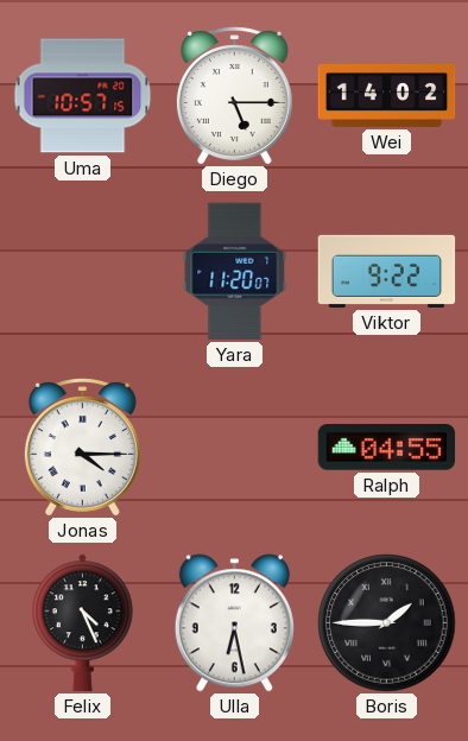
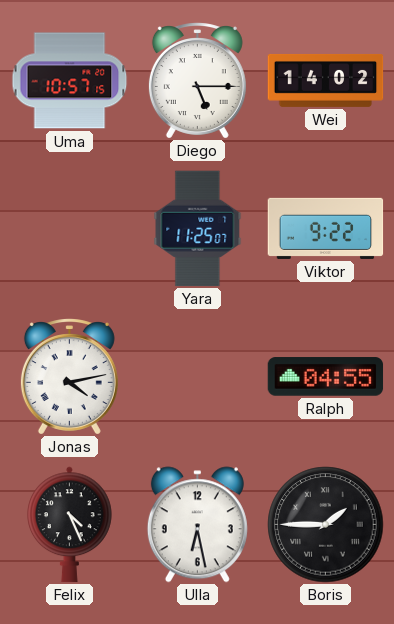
Yara: 11:20 -> 11:25
Jonas: 4:15 -> 4:13
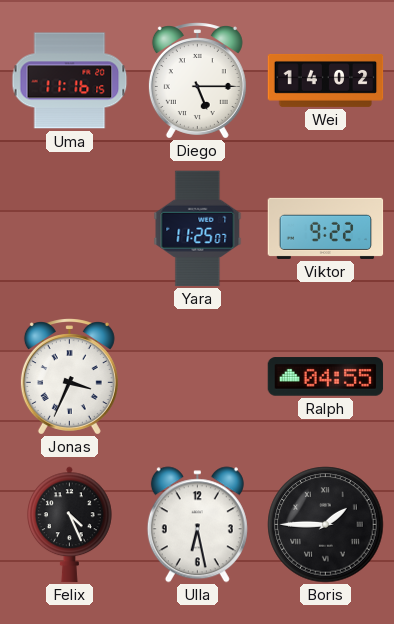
Uma: 10:57 -> 11:16
Jonas: 4:13 -> 3:34
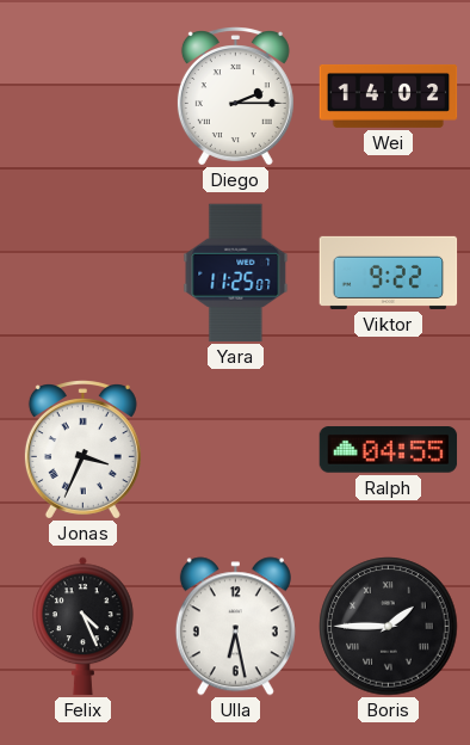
Uma: 11:16 -> none
Diego: 5:15 -> 2:15
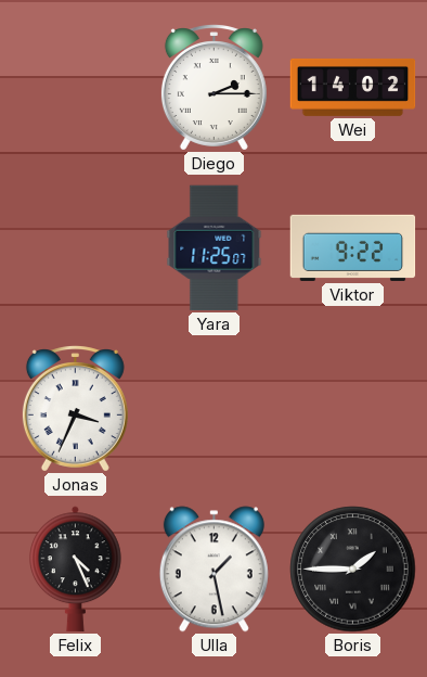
Ralph: 04:55 -> none
Ulla: 6:28 -> 1:28
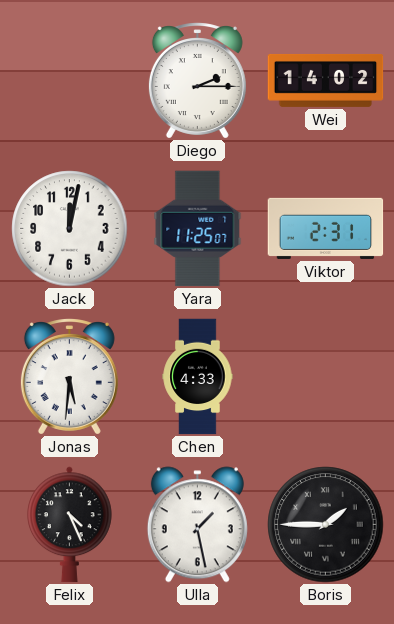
Jack: none -> 12:02
Viktor: 9:22 -> 2:31
Jonas: 3:34 -> 5:31
Chen: none -> 4:33
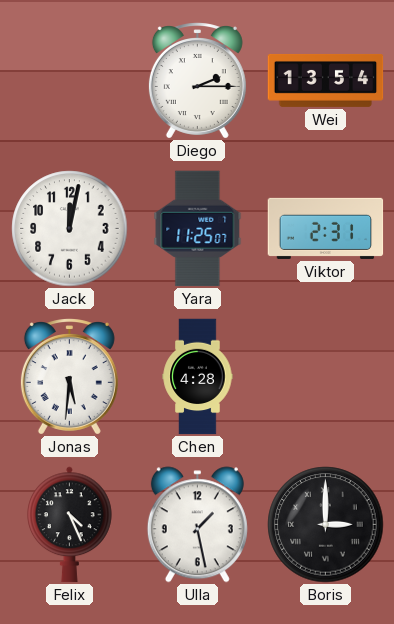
Wei: 14:02 -> 13:54
Chen: 4:33 -> 4:28
Boris: 1:45 -> 3:00
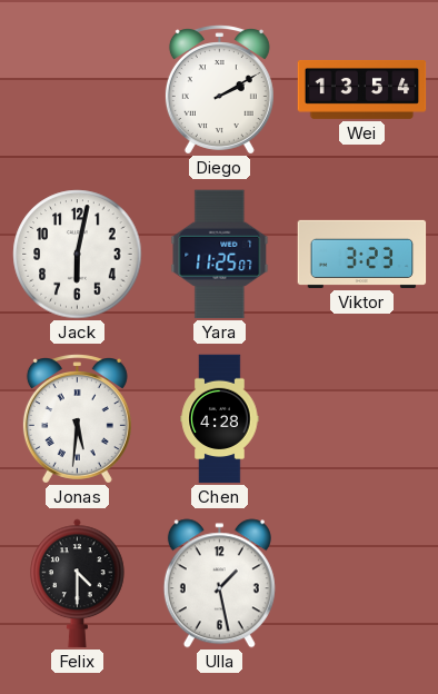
Diego: 2:15 -> 2:10
Jack: 12:02 -> 6:02
Viktor: 2:31 -> 3:23
Felix: 4:26 -> 4:30
Boris: 3:00 -> none
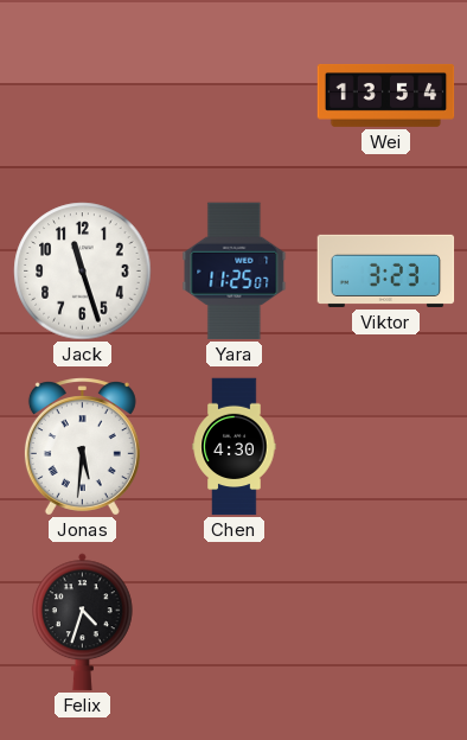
Diego: 2:10 -> none
Jack: 6:02 -> 11:27
Chen: 4:28 -> 4:30
Felix: 4:30 -> 4:33
Ulla: 1:28 -> none
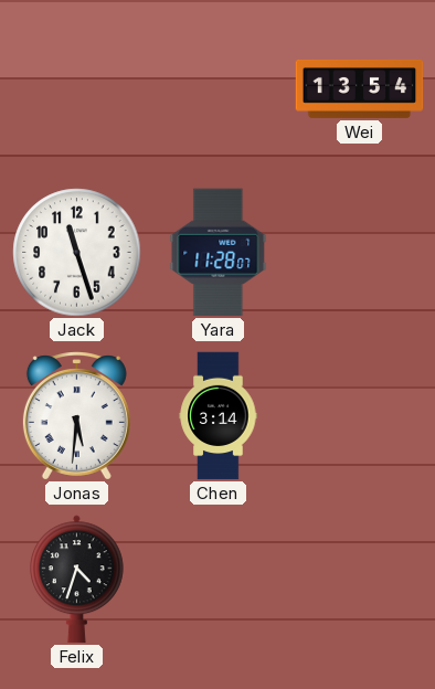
Yara: 11:25 -> 11:28
Viktor: 3:23 -> none
Chen: 4:30 -> 3:14
